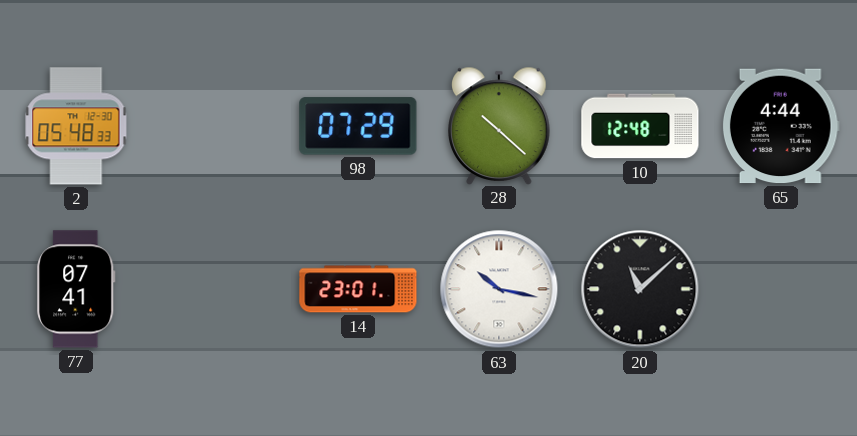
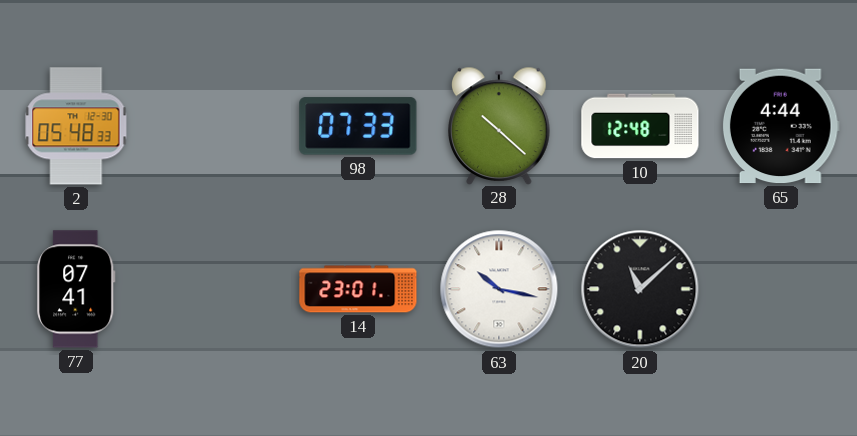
98: 07:29 -> 07:33
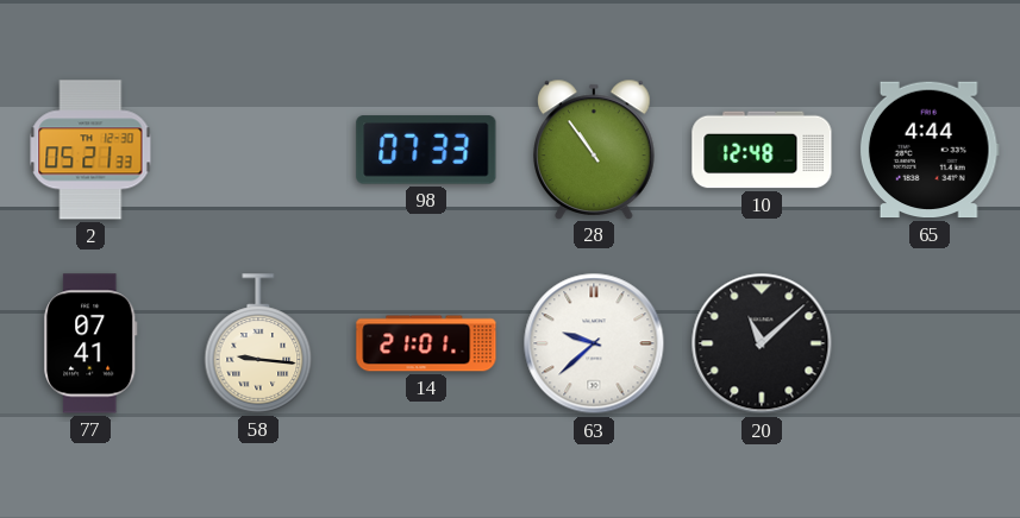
2: 05:48 -> 05:21
28: 10:22 -> 10:54
58: none -> 9:16
14: 23:01 -> 21:01
63: 10:17 -> 9:38
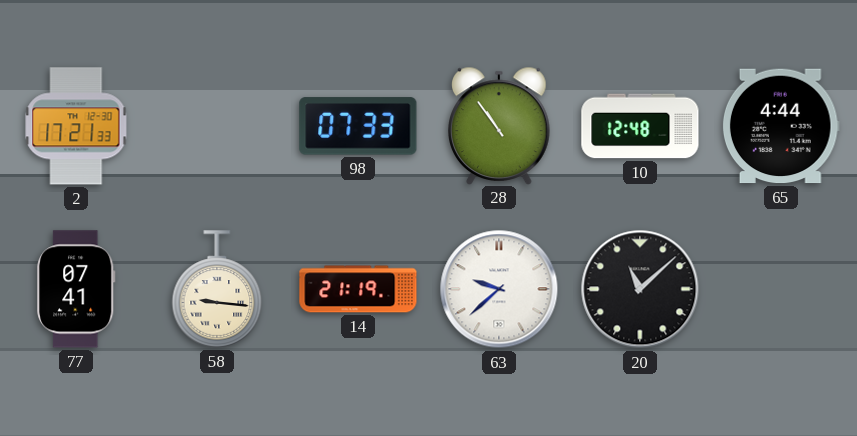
2: 05:21 -> 17:21
14: 21:01 -> 21:19
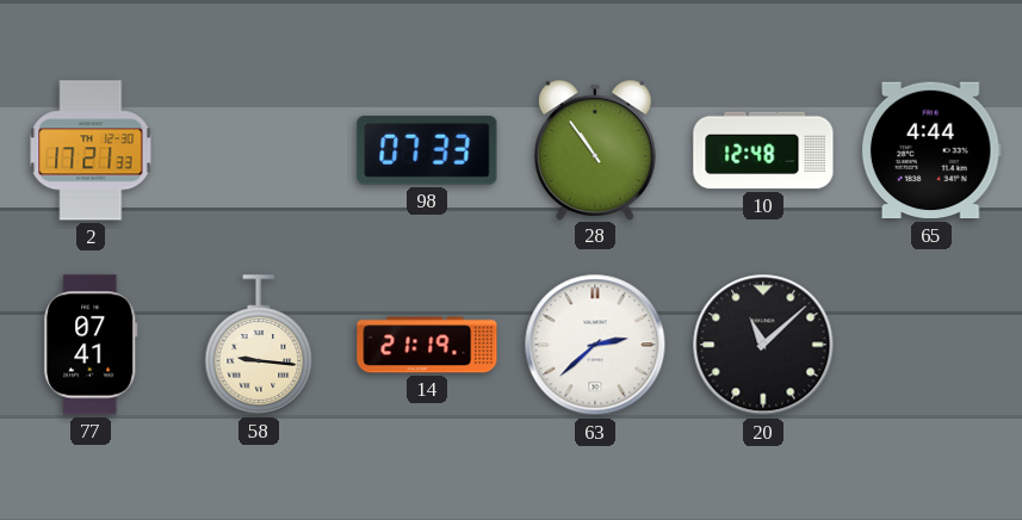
63: 9:38 -> 2:38
